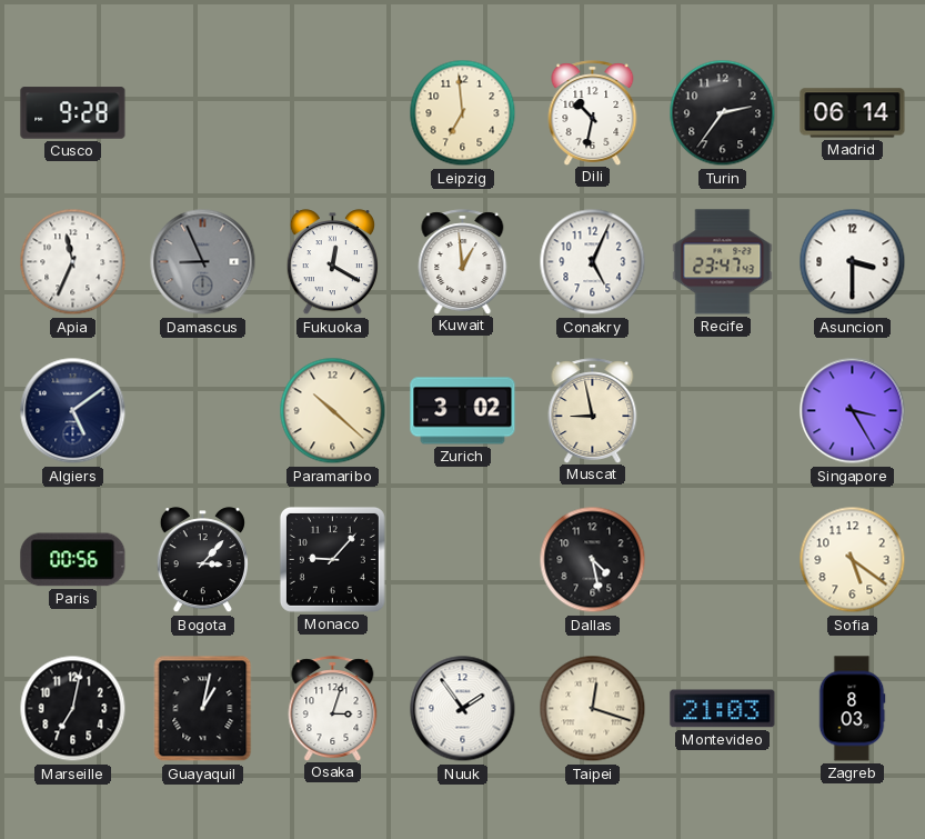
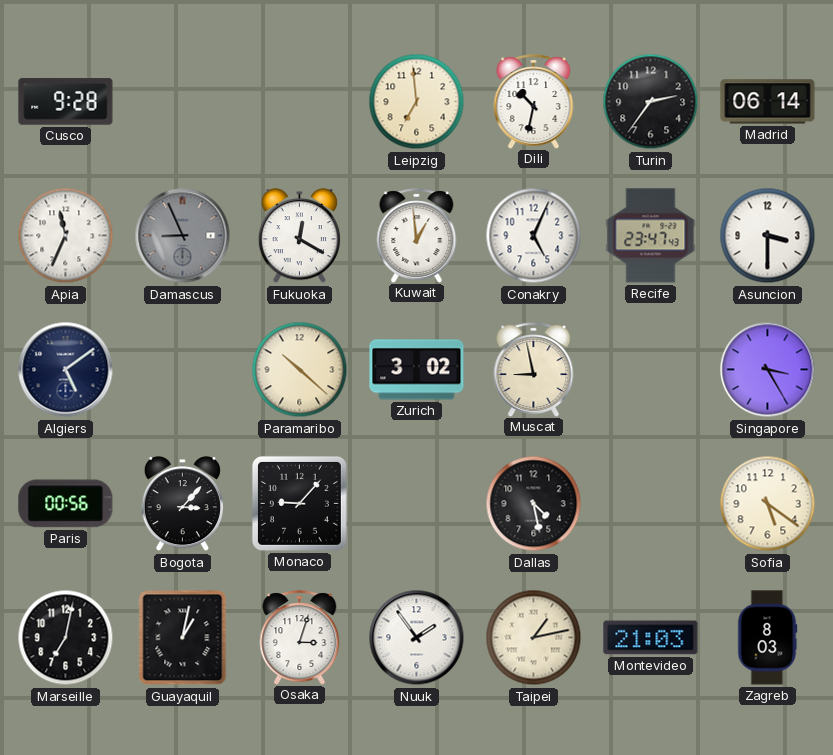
Taipei: 12:18 -> 1:13
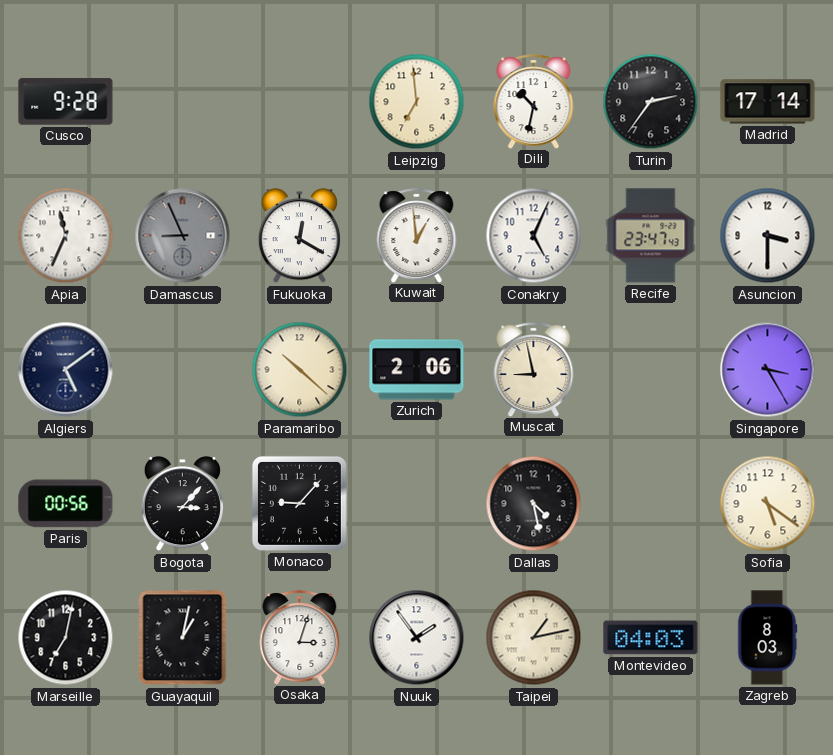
Madrid: 06:14 -> 17:14
Zurich: 3:02 -> 2:06
Montevideo: 21:03 -> 04:03
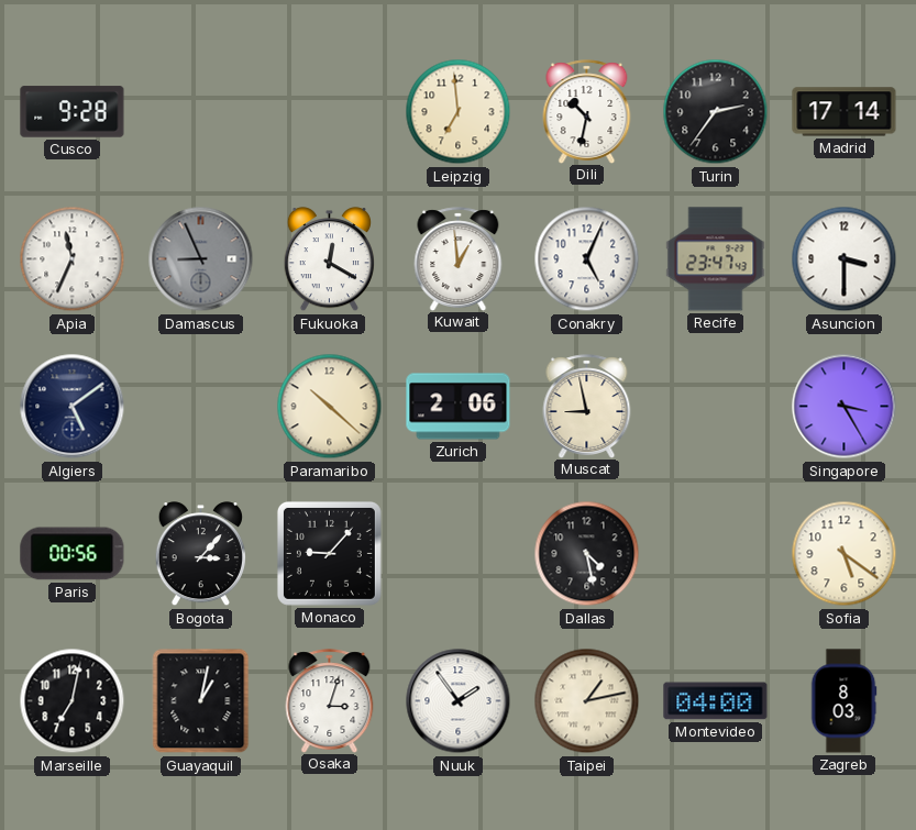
Montevideo: 04:03 -> 04:00
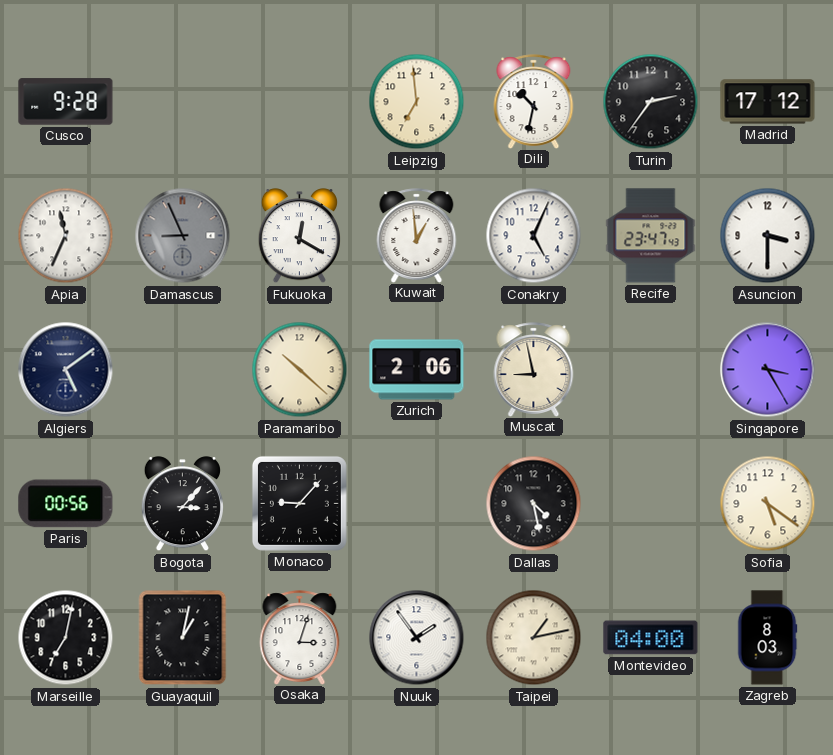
Madrid: 17:14 -> 17:12
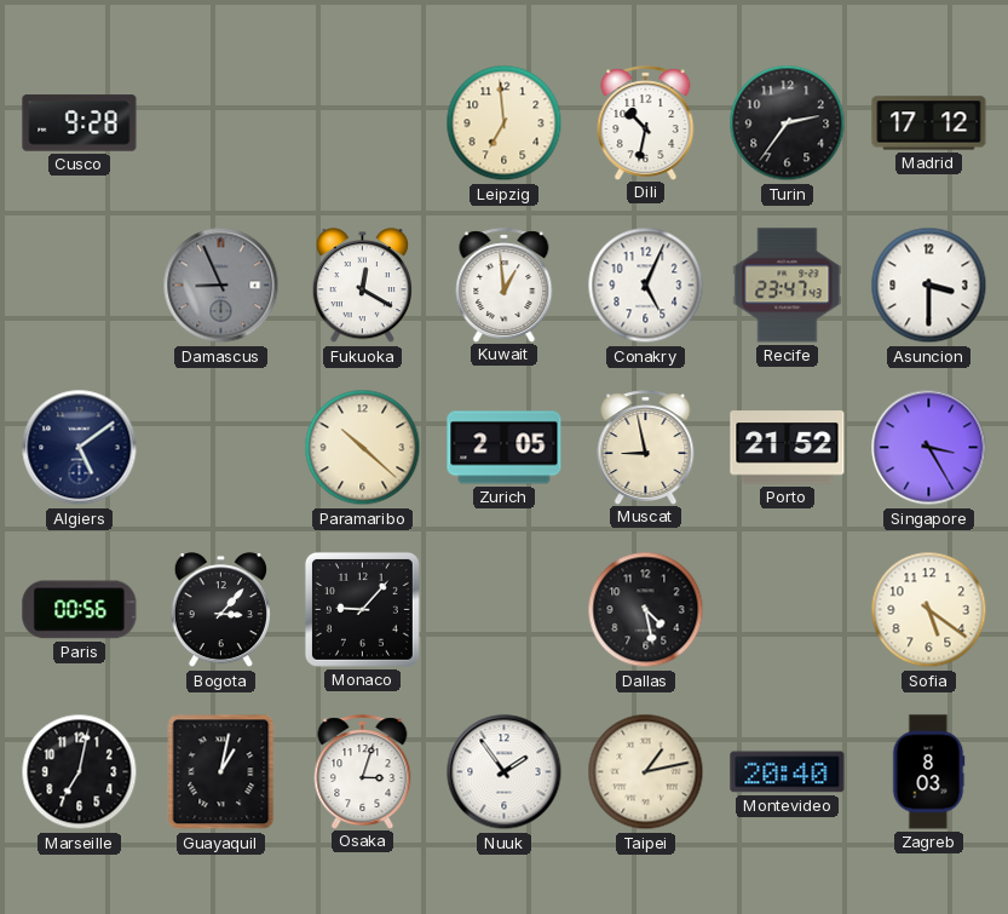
Apia: 11:34 -> none
Zurich: 2:06 -> 2:05
Porto: none -> 21:52
Montevideo: 04:00 -> 20:40
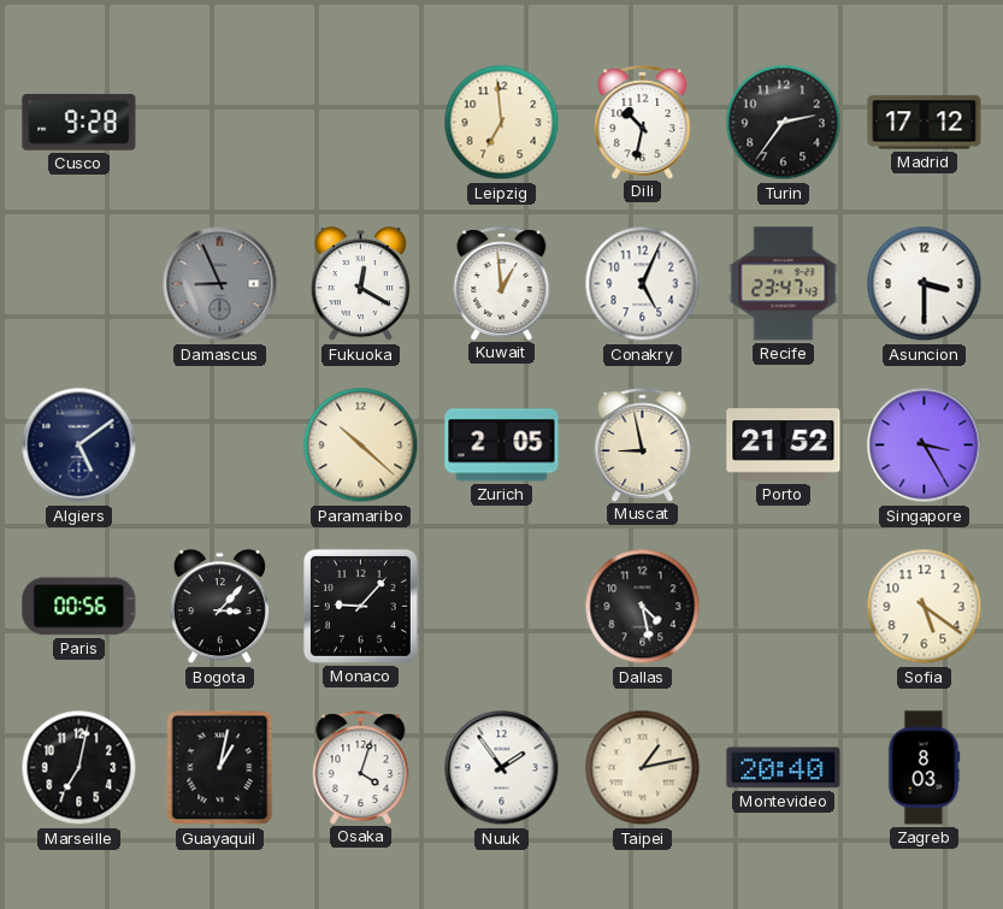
Osaka: 3:03 -> 4:03
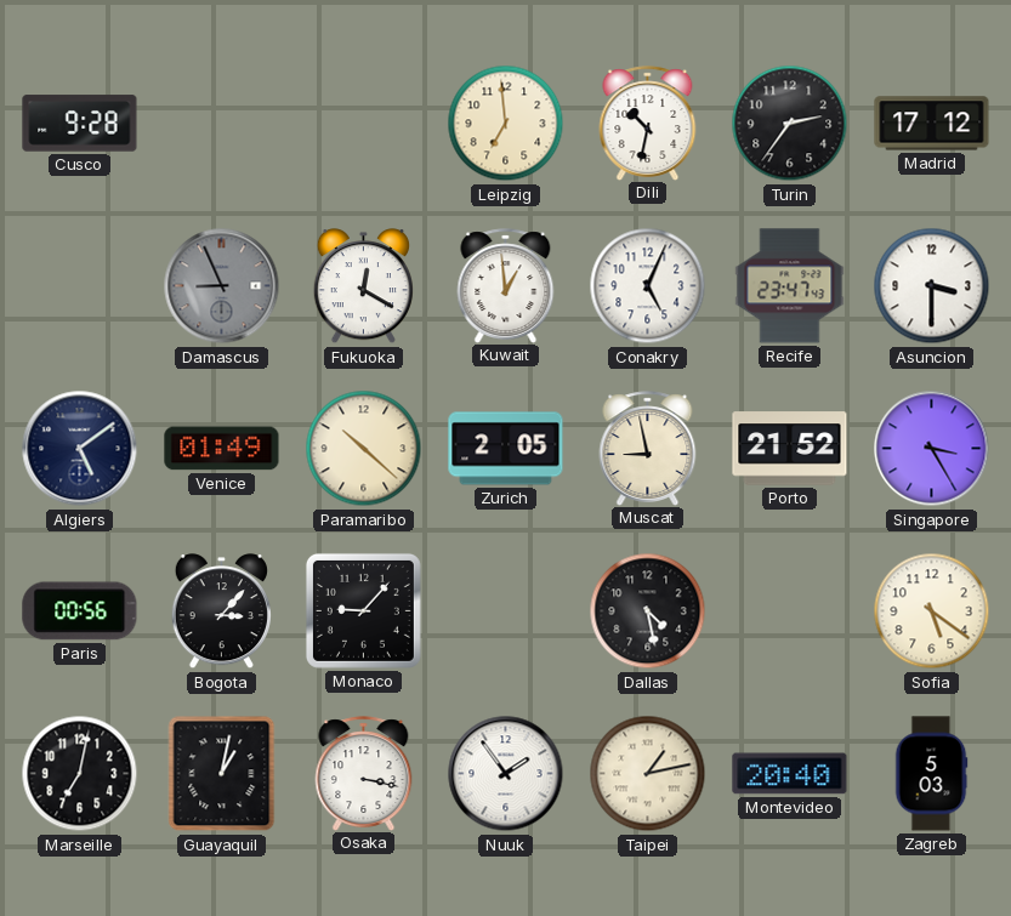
Venice: none -> 01:49
Osaka: 4:03 -> 3:17
Zagreb: 8:03 -> 5:03
